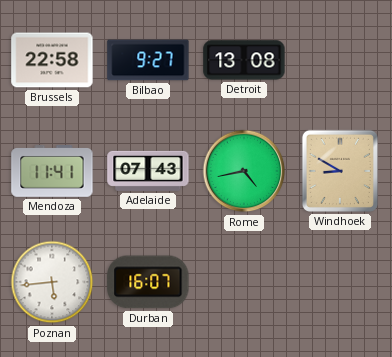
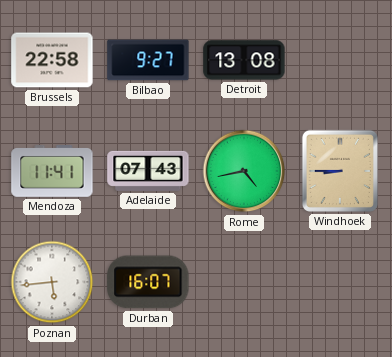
Windhoek: 8:50 -> 8:45
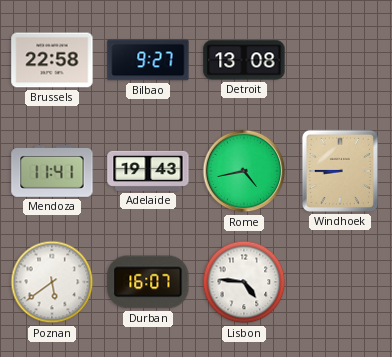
Adelaide: 07:43 -> 19:43
Poznan: 5:44 -> 5:39
Lisbon: none -> 4:46
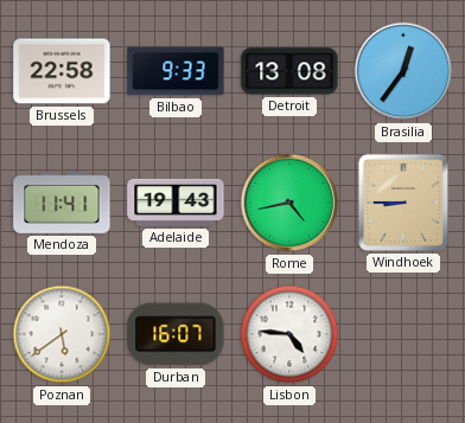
Bilbao: 9:27 -> 9:33
Brasilia: none -> 12:36
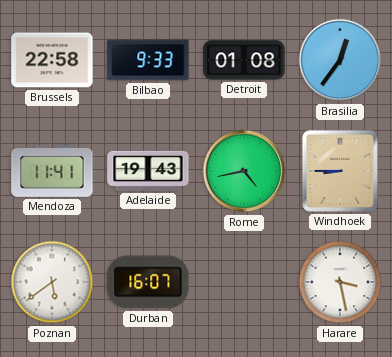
Detroit: 13:08 -> 01:08
Lisbon: 4:46 -> none
Harare: none -> 3:28
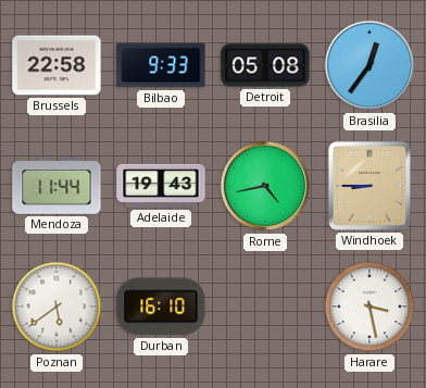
Detroit: 01:08 -> 05:08
Mendoza: 11:41 -> 11:44
Durban: 16:07 -> 16:10
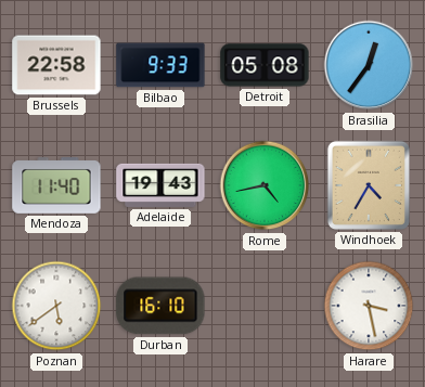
Mendoza: 11:44 -> 11:40
Windhoek: 8:45 -> 4:35
